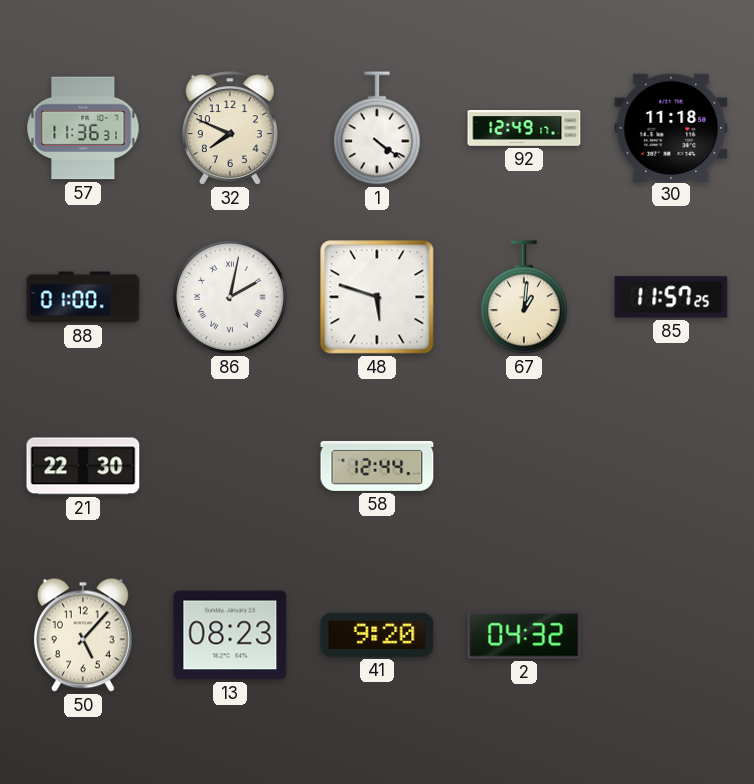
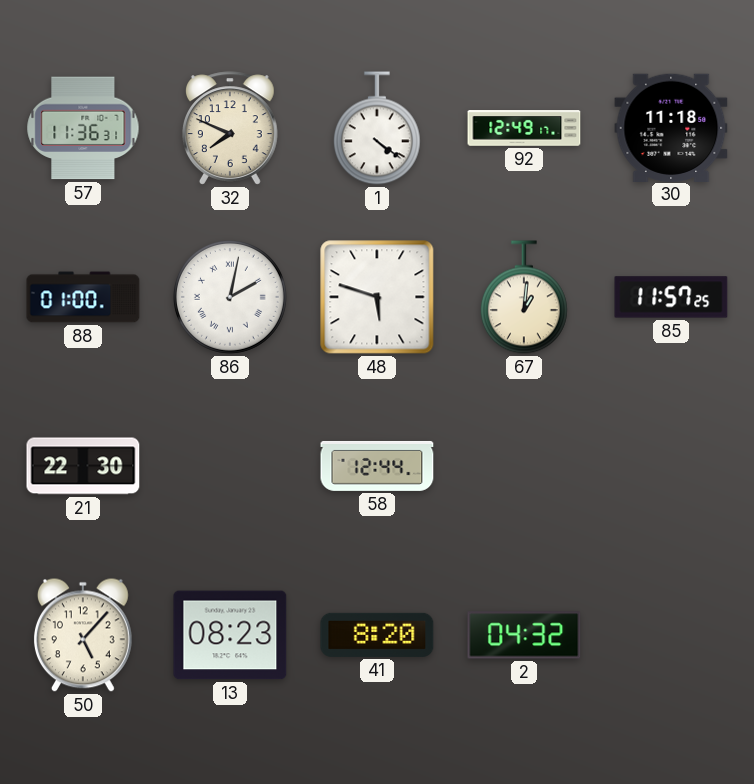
41: 9:20 -> 8:20
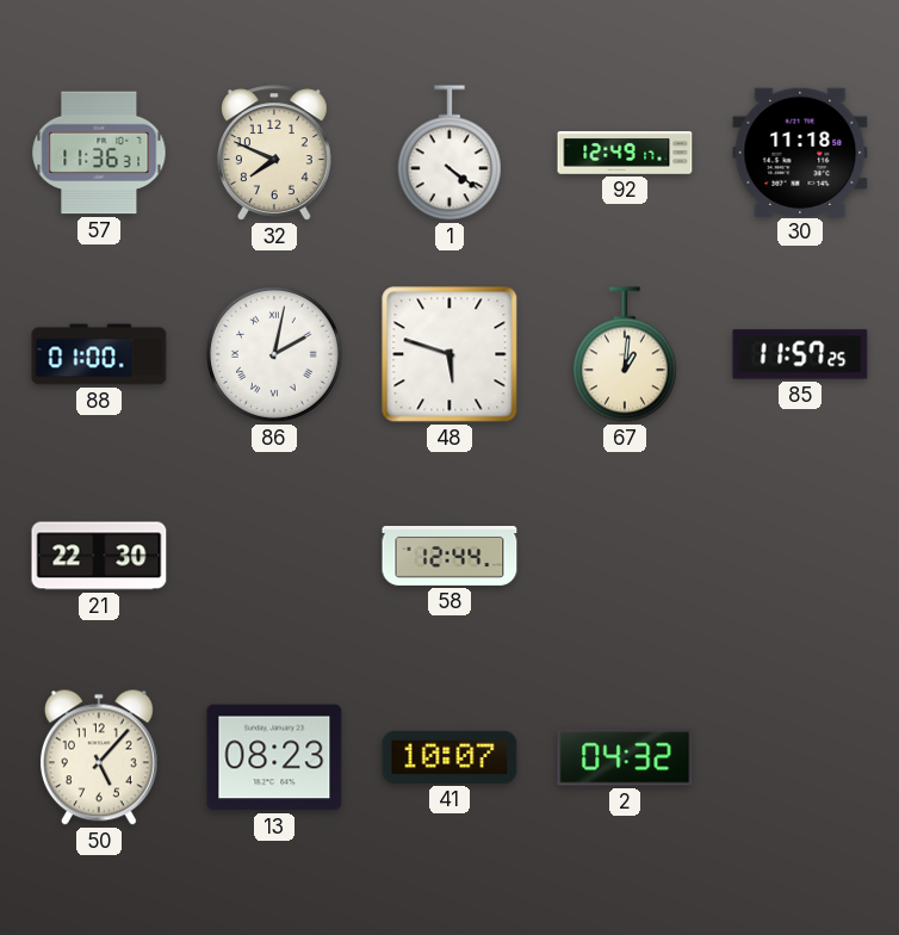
41: 8:20 -> 10:07
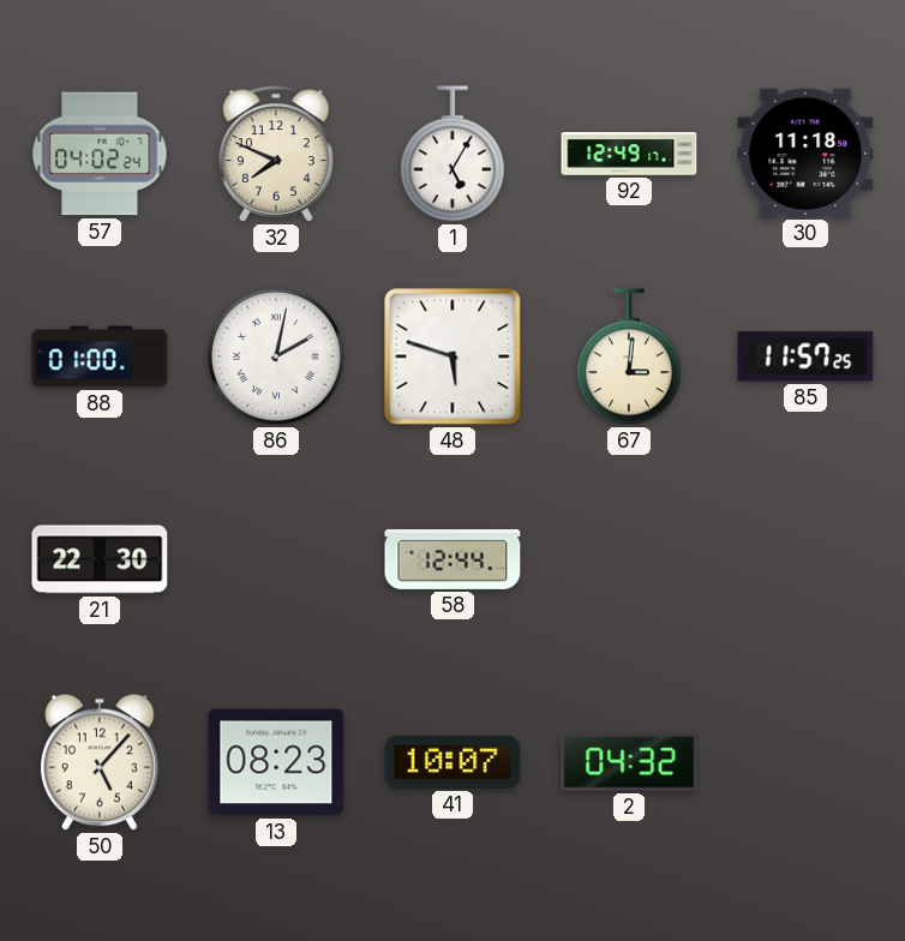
57: 11:36 -> 04:02
1: 4:21 -> 5:05
67: 1:01 -> 3:01
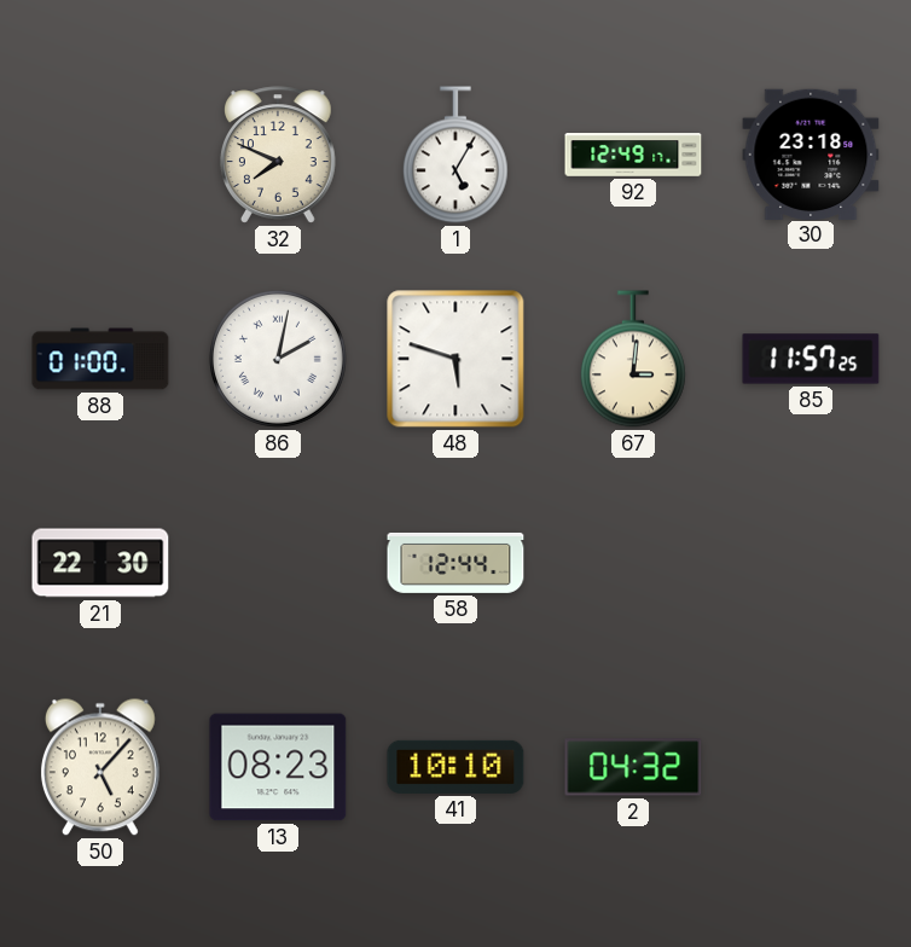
57: 04:02 -> none
30: 11:18 -> 23:18
41: 10:07 -> 10:10
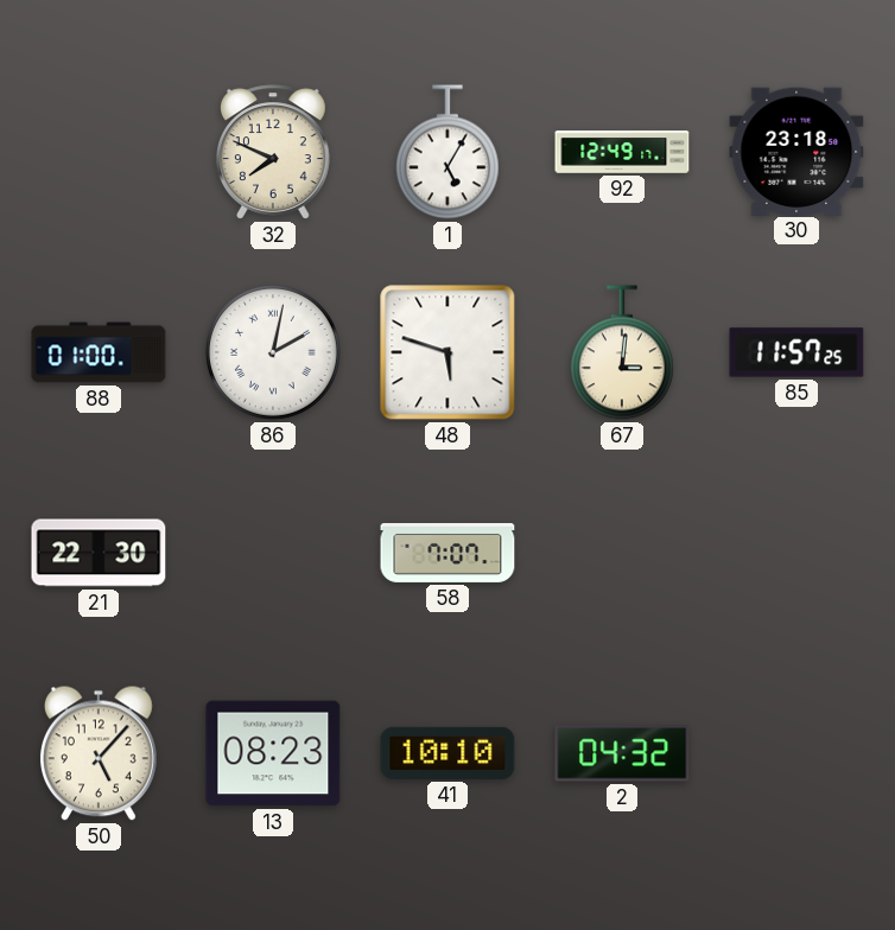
58: 12:44 -> 7:07
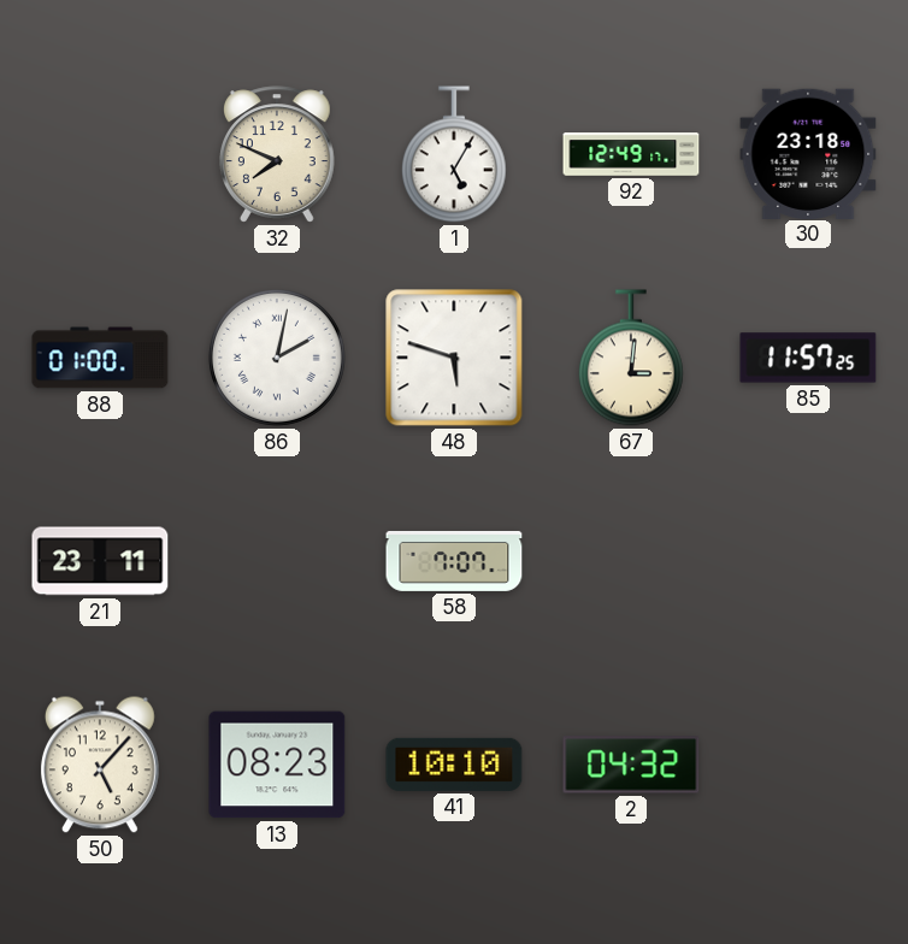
21: 22:30 -> 23:11
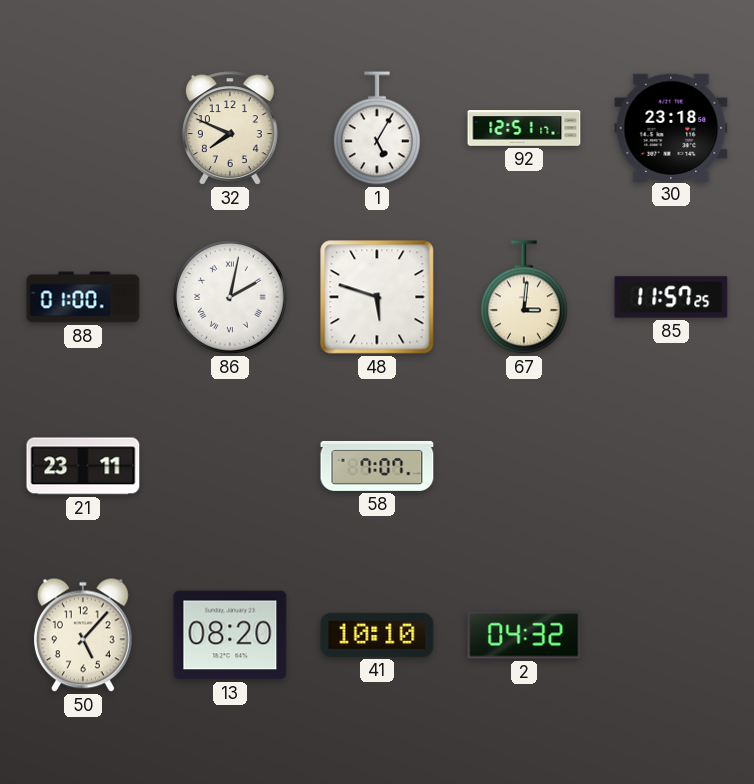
92: 12:49 -> 12:51
13: 08:23 -> 08:20
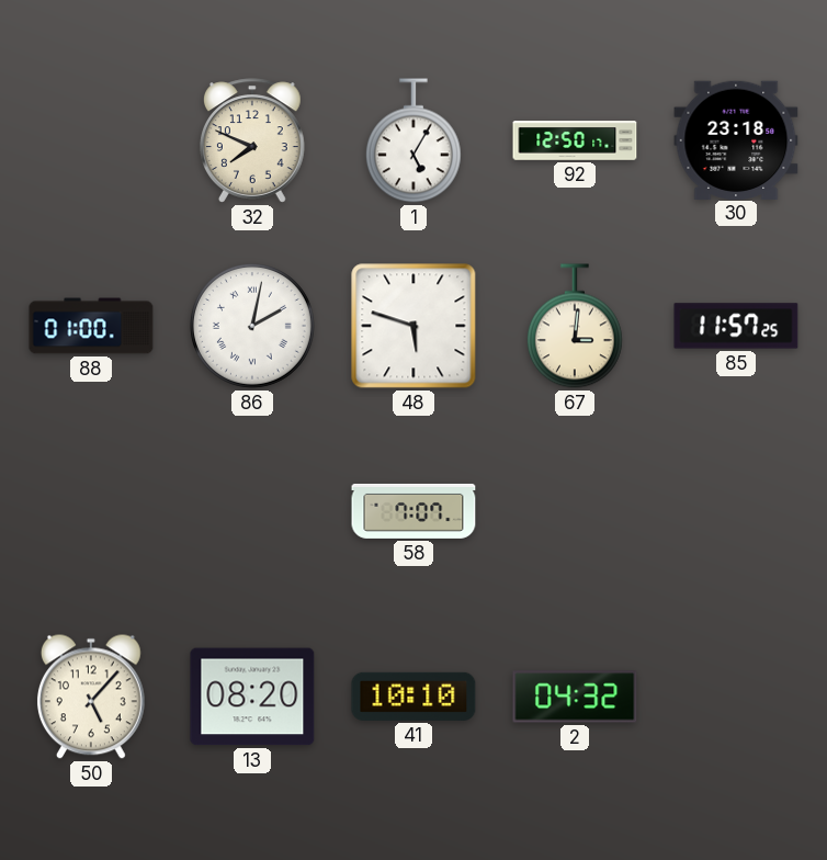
92: 12:51 -> 12:50
21: 23:11 -> none
